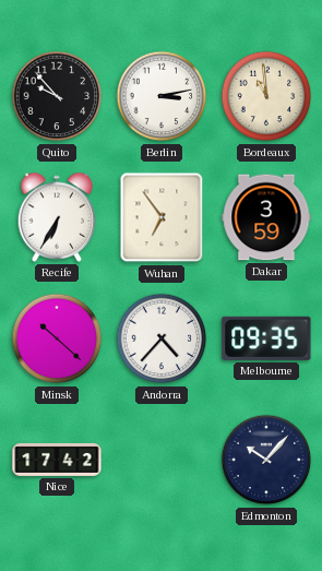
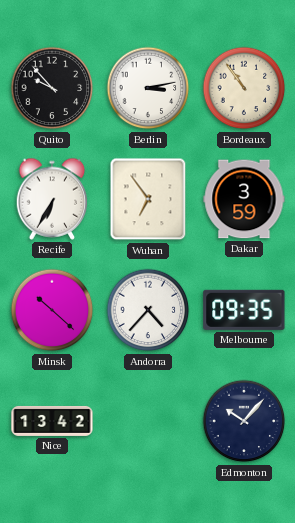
Bordeaux: 10:59 -> 10:54
Nice: 17:42 -> 13:42
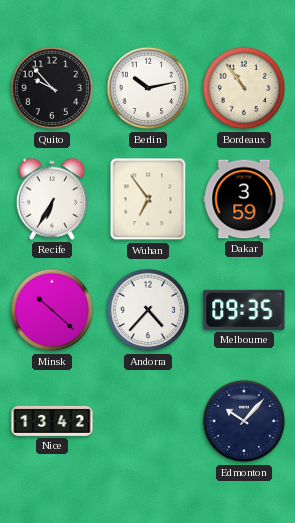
Berlin: 3:13 -> 10:13
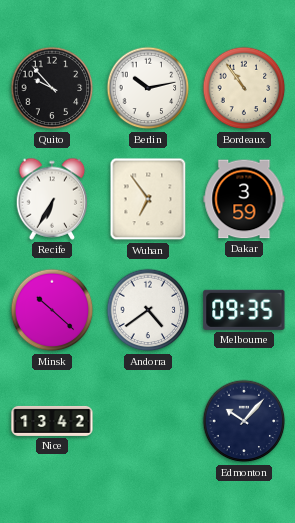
Andorra: 4:37 -> 4:39
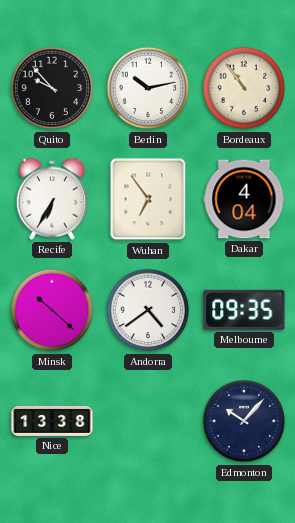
Dakar: 3:59 -> 4:04
Nice: 13:42 -> 13:38
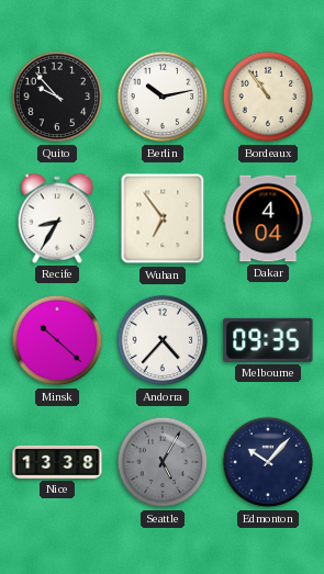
Recife: 6:35 -> 8:35
Andorra: 4:39 -> 4:37
Seattle: none -> 5:05
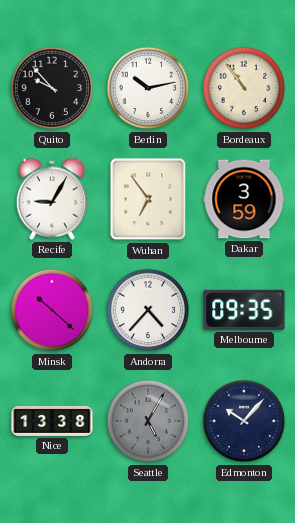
Recife: 8:35 -> 9:05
Dakar: 4:04 -> 3:59
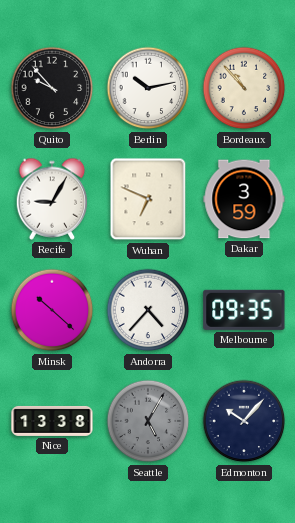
Bordeaux: 10:54 -> 10:53
Wuhan: 6:54 -> 6:49
